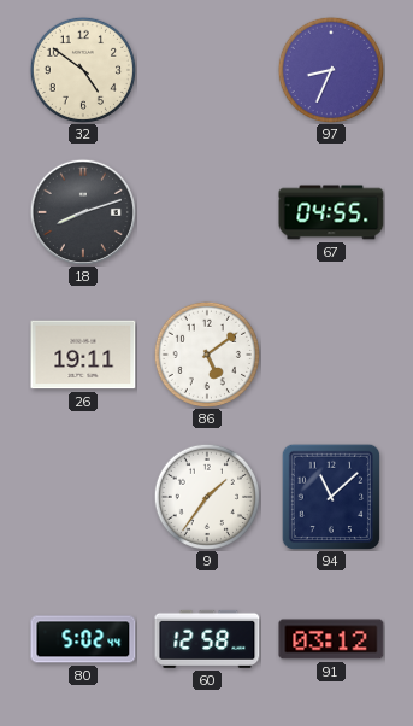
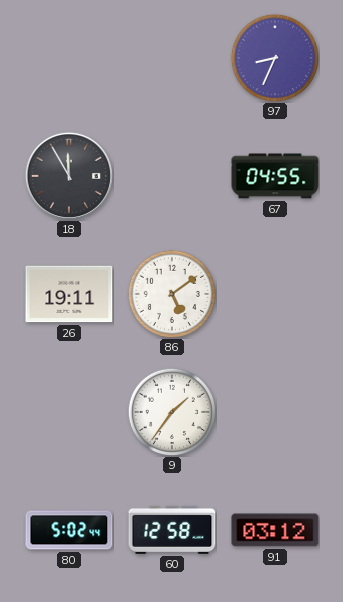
32: 4:51 -> none
18: 8:12 -> 11:55
94: 11:08 -> none
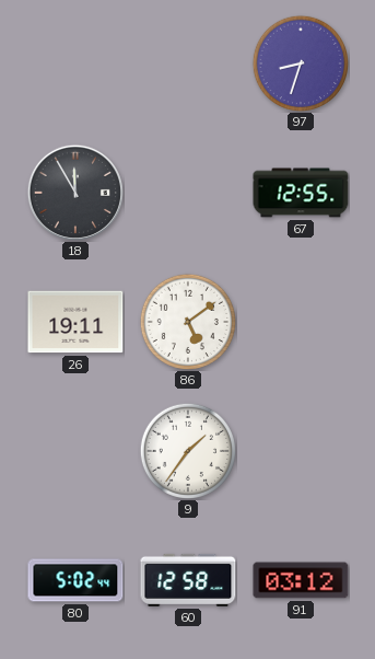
97: 8:34 -> 8:33
67: 04:55 -> 12:55
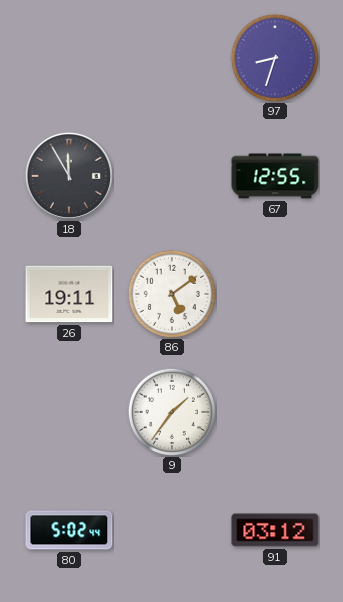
60: 12:58 -> none
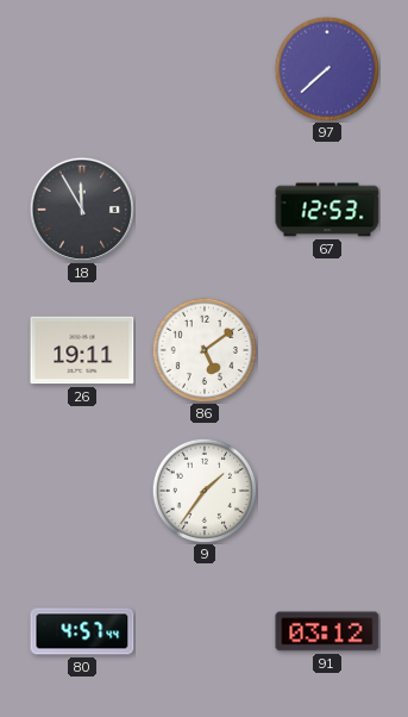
97: 8:33 -> 7:38
67: 12:55 -> 12:53
80: 5:02 -> 4:57
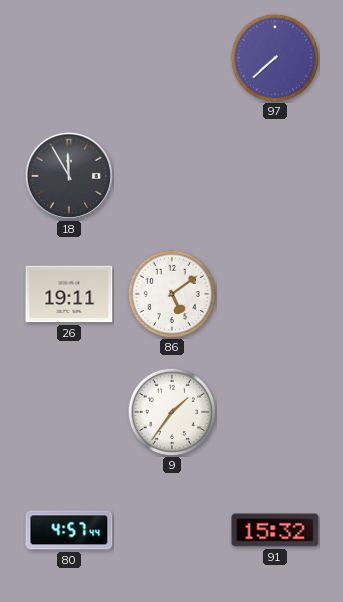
67: 12:53 -> none
91: 03:12 -> 15:32
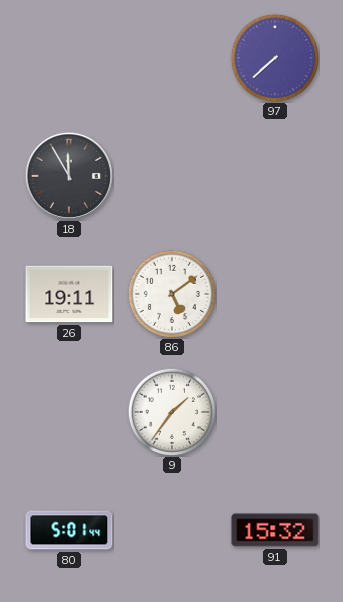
80: 4:57 -> 5:01
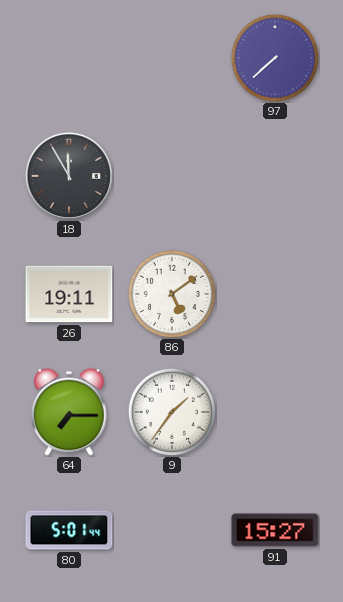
64: none -> 7:15
91: 15:32 -> 15:27
